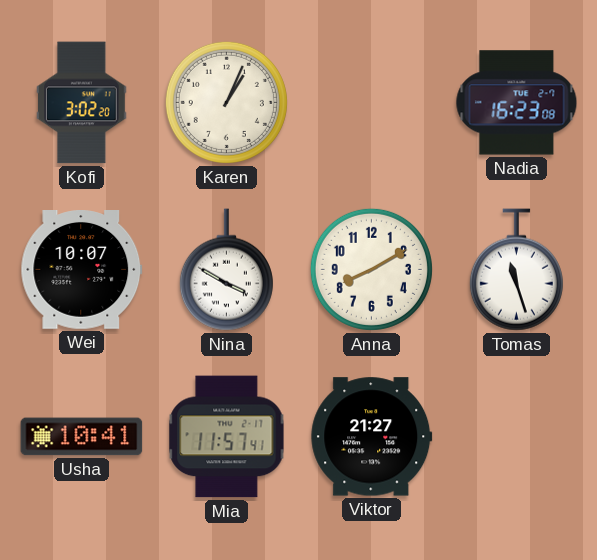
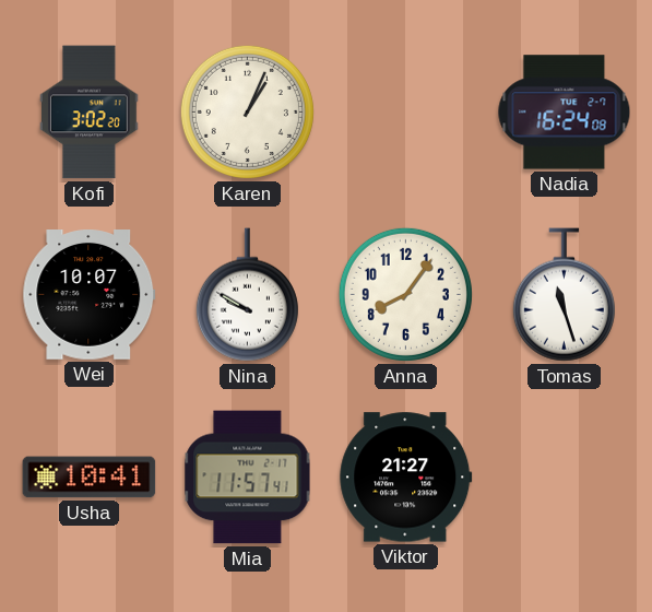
Nadia: 16:23 -> 16:24
Nina: 3:50 -> 9:50
Anna: 8:10 -> 8:06
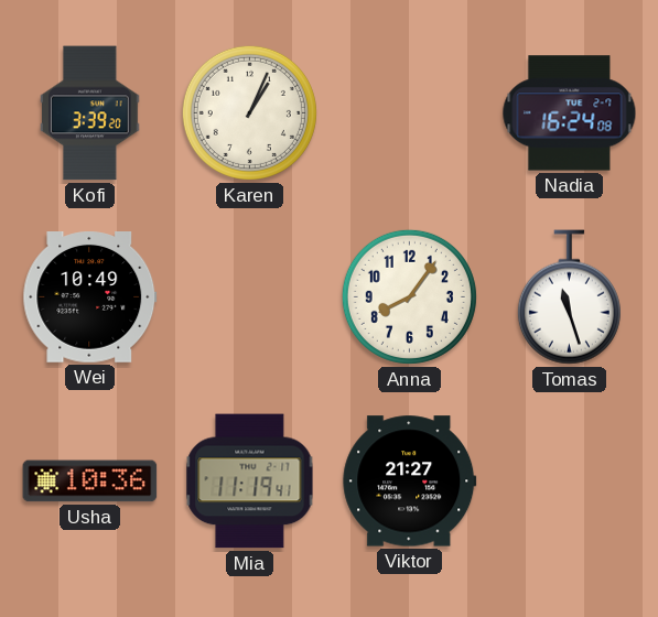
Kofi: 3:02 -> 3:39
Wei: 10:07 -> 10:49
Nina: 9:50 -> none
Usha: 10:41 -> 10:36
Mia: 11:57 -> 11:19
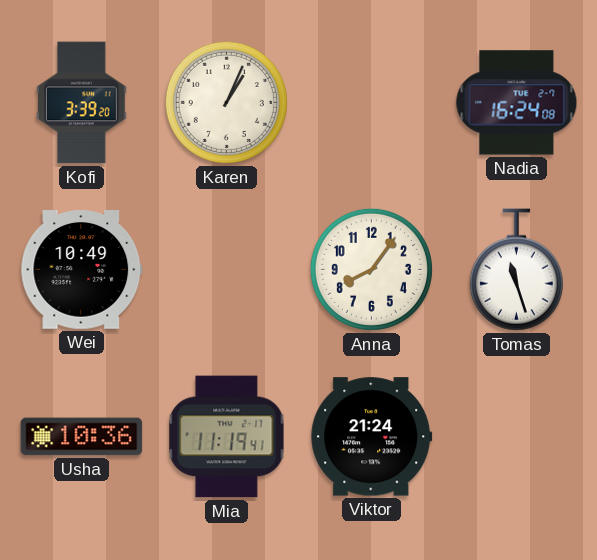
Viktor: 21:27 -> 21:24
